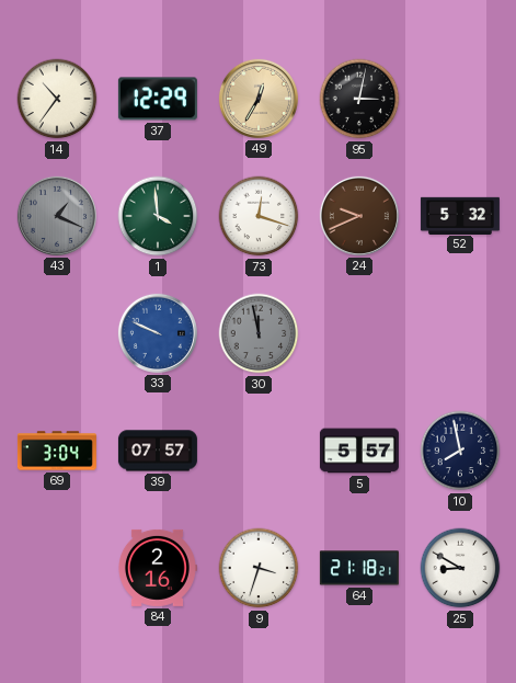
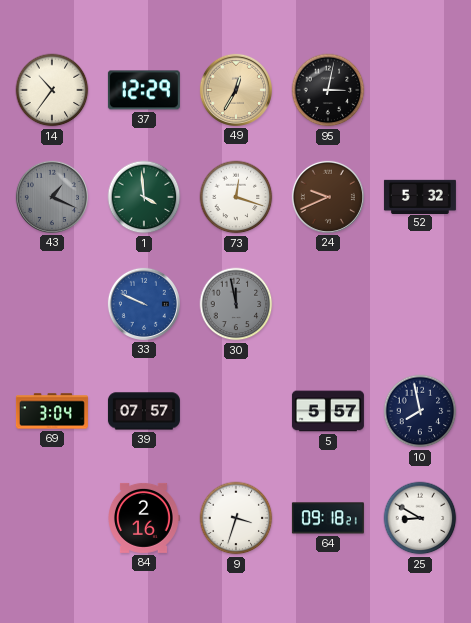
64: 21:18 -> 09:18
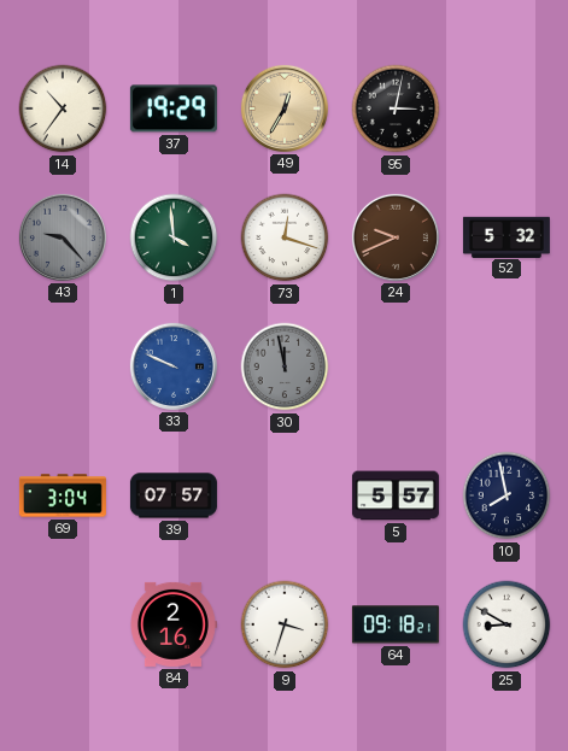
37: 12:29 -> 19:29
43: 1:19 -> 9:23
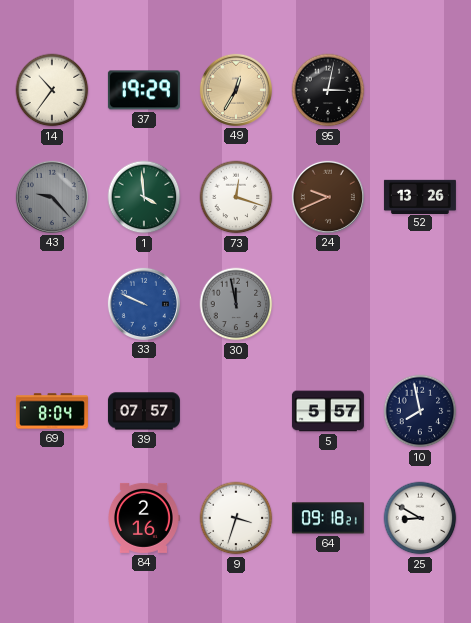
52: 5:32 -> 13:26
69: 3:04 -> 8:04
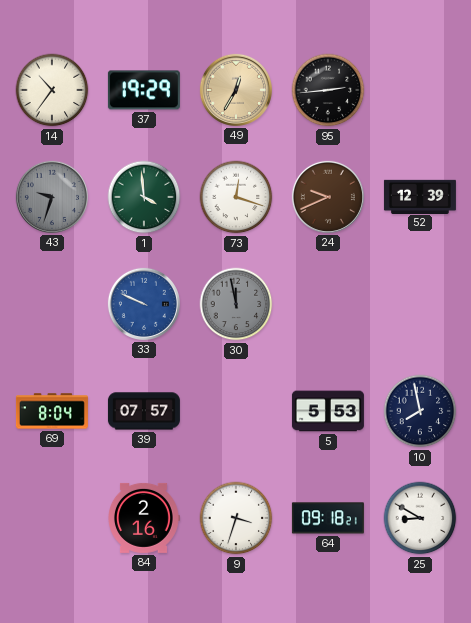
95: 3:02 -> 2:44
43: 9:23 -> 9:33
52: 13:26 -> 12:39
5: 5:57 -> 5:53
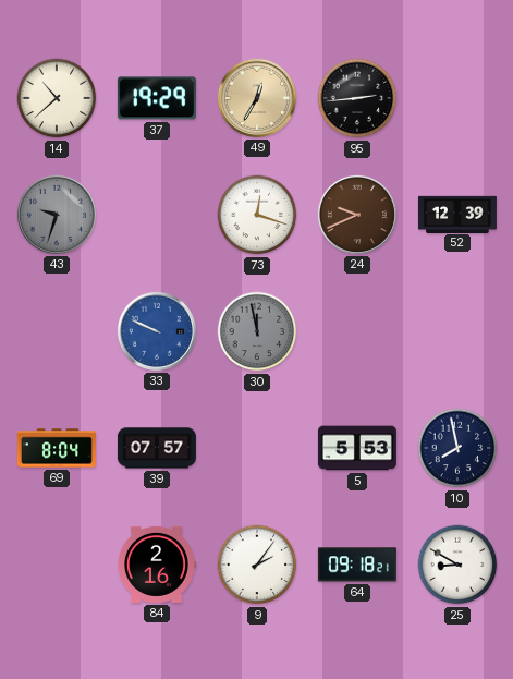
14: 10:36 -> 10:38
1: 3:59 -> none
9: 3:33 -> 2:06
